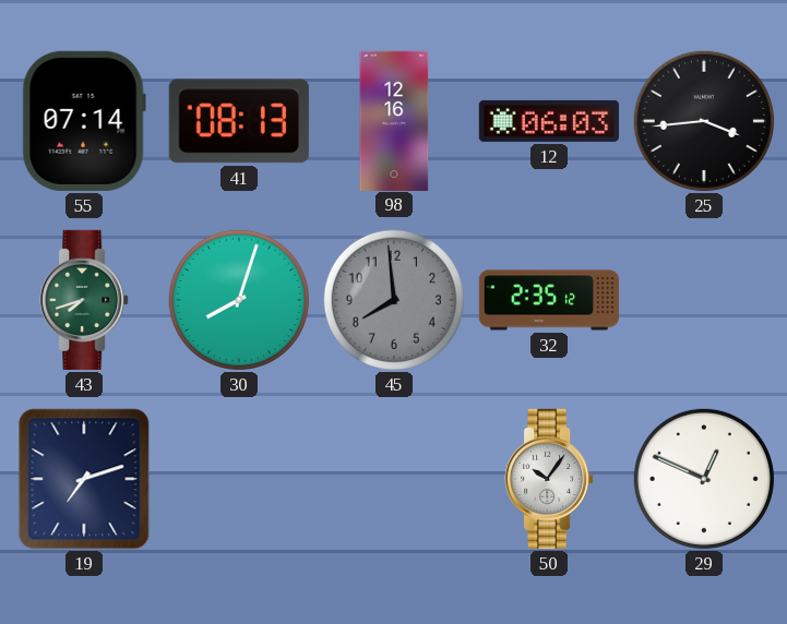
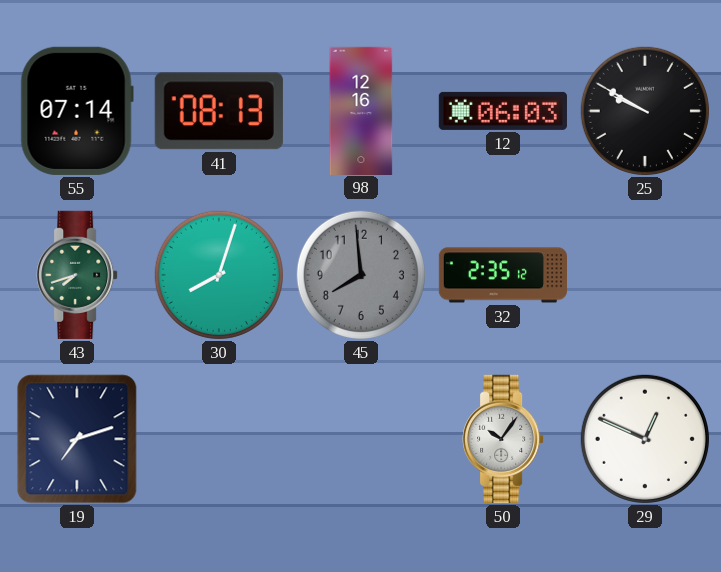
25: 3:44 -> 9:50
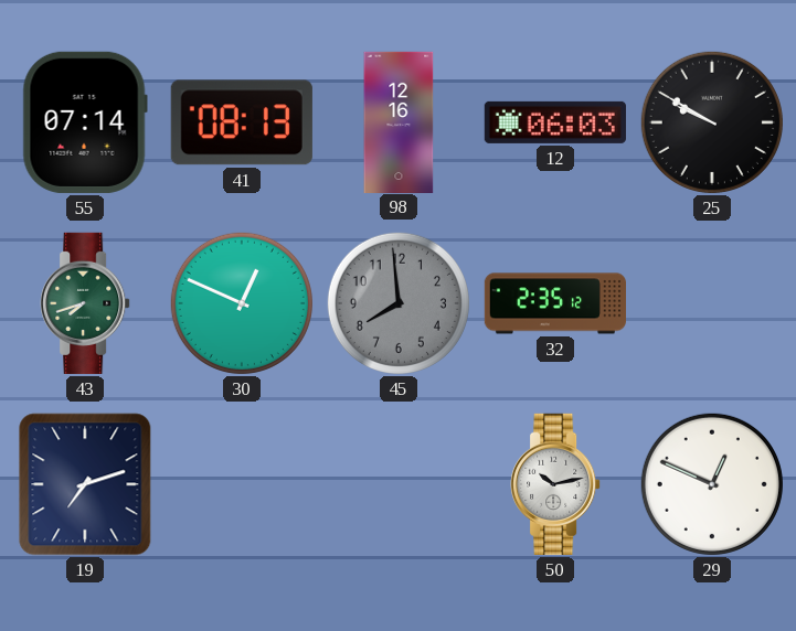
30: 8:03 -> 12:49
50: 10:06 -> 10:13
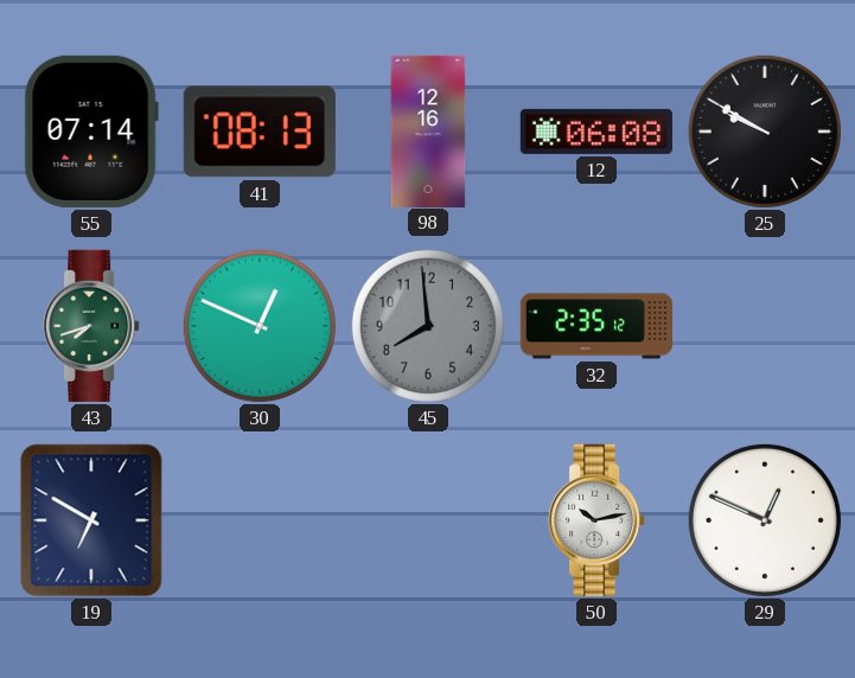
12: 06:03 -> 06:08
19: 7:12 -> 6:50
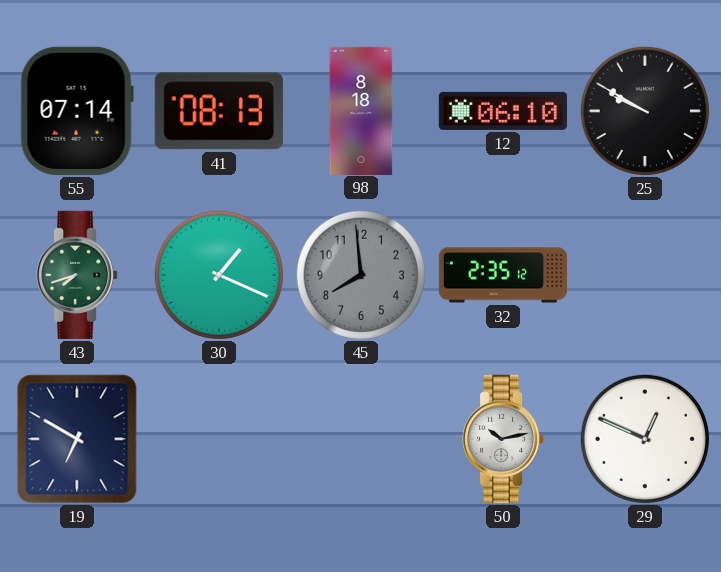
98: 12:16 -> 8:18
12: 06:08 -> 06:10
30: 12:49 -> 1:19
